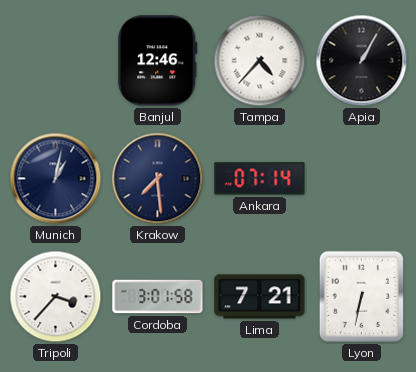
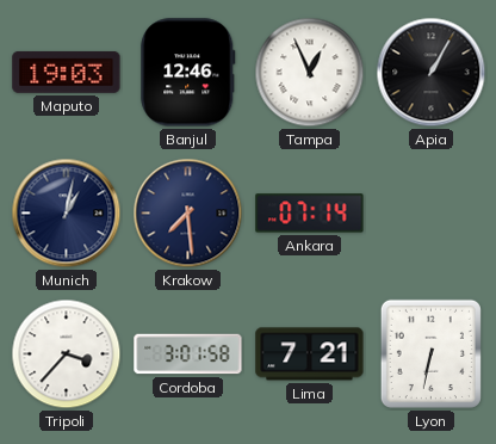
Maputo: none -> 19:03
Tampa: 4:37 -> 12:56
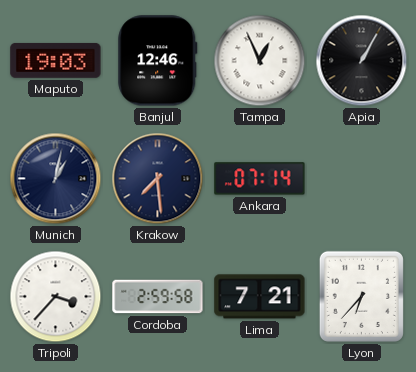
Cordoba: 3:01 -> 2:59
Lyon: 6:32 -> 6:37
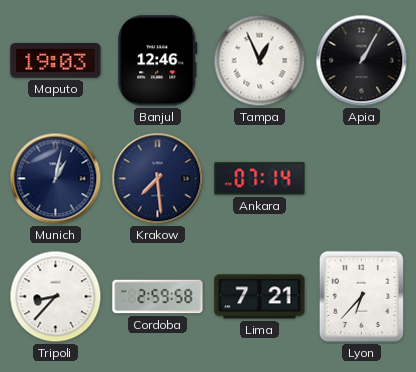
Tripoli: 3:37 -> 8:37
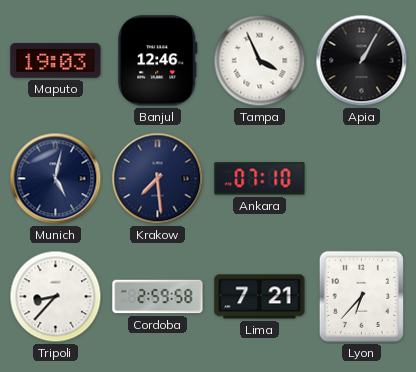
Tampa: 12:56 -> 3:56
Munich: 1:02 -> 5:02
Ankara: 07:14 -> 07:10
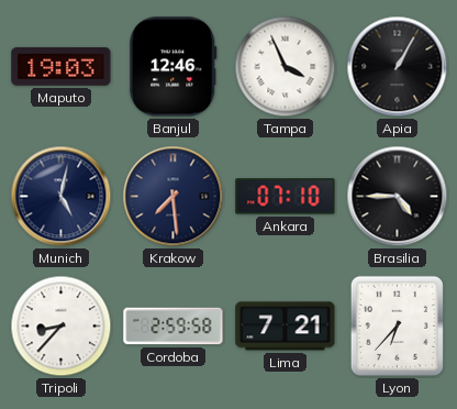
Brasilia: none -> 4:45
